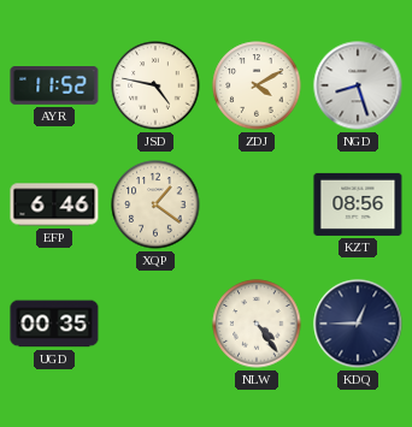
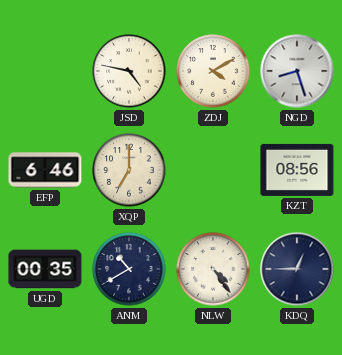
AYR: 11:52 -> none
XQP: 1:21 -> 7:00
ANM: none -> 10:40
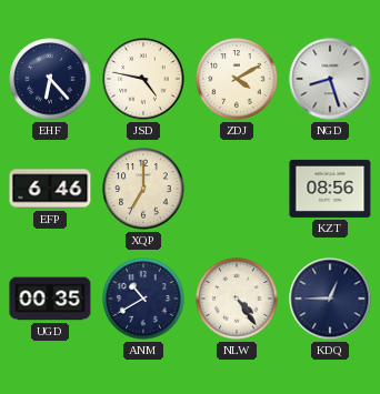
EHF: none -> 6:23
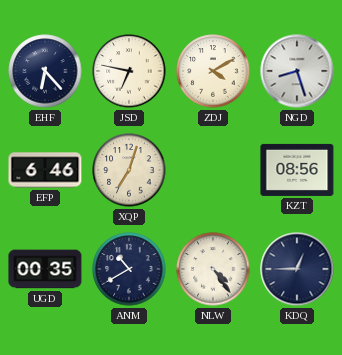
JSD: 4:47 -> 6:47
XQP: 7:00 -> 7:03
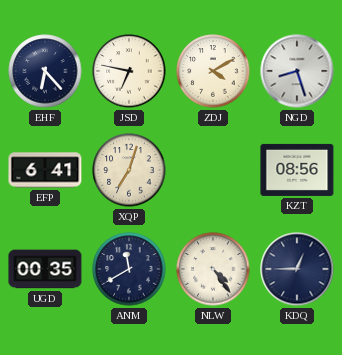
EFP: 6:46 -> 6:41
ANM: 10:40 -> 11:40
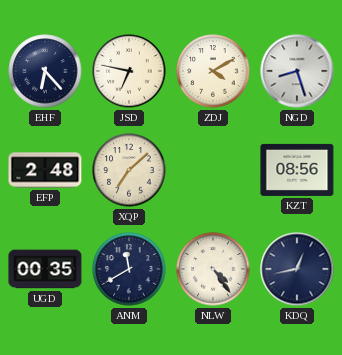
EFP: 6:41 -> 2:48
XQP: 7:03 -> 7:08
KDQ: 12:45 -> 12:43
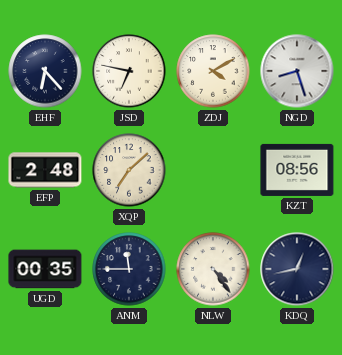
ANM: 11:40 -> 11:45
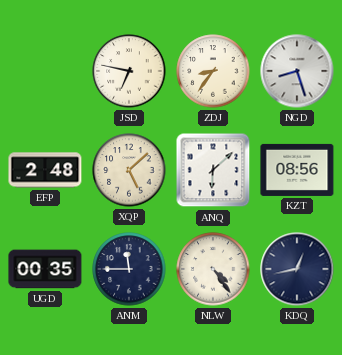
EHF: 6:23 -> none
ZDJ: 4:10 -> 8:36
XQP: 7:08 -> 5:08
ANQ: none -> 6:08
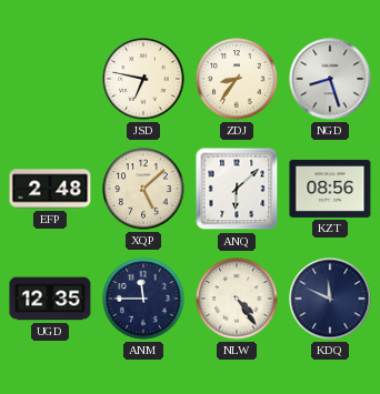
UGD: 00:35 -> 12:35
KDQ: 12:43 -> 11:49
